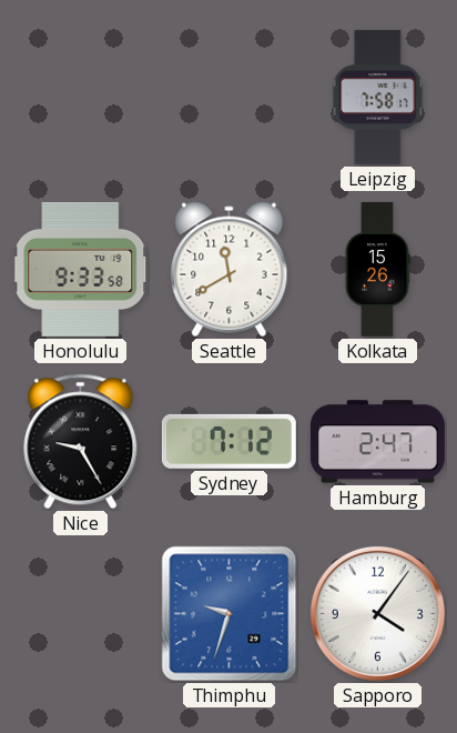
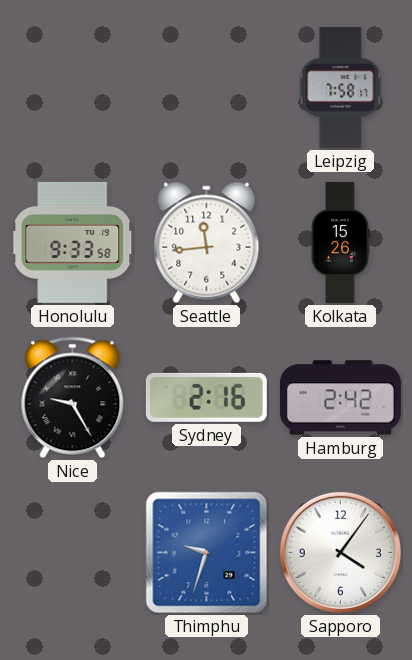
Seattle: 11:40 -> 11:44
Sydney: 7:12 -> 2:16
Hamburg: 2:47 -> 2:42
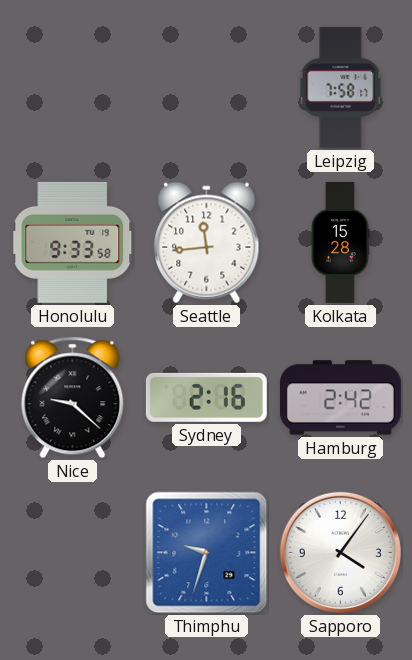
Kolkata: 15:26 -> 15:28
Nice: 9:25 -> 9:22
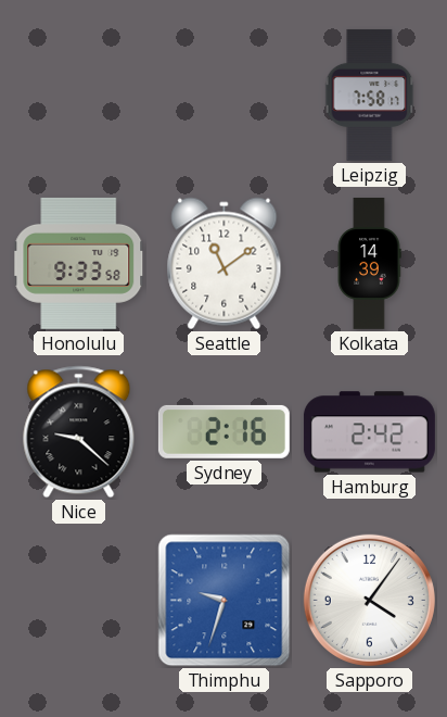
Seattle: 11:44 -> 11:09
Kolkata: 15:28 -> 14:39
